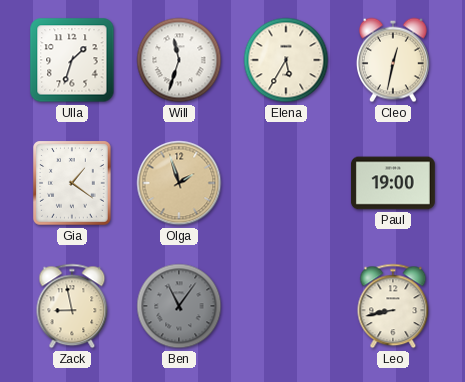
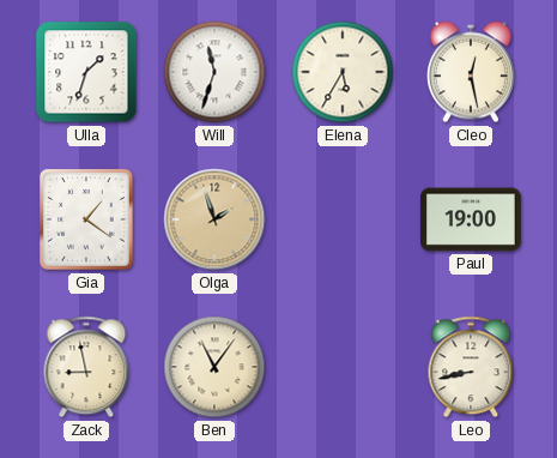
Cleo: 12:32 -> 12:28
Ben dial: grey -> cream
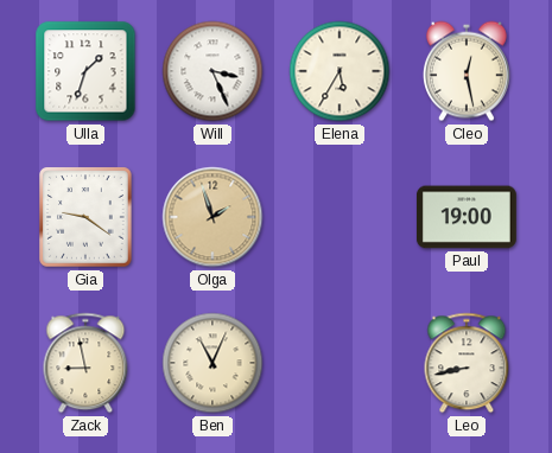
Will: 11:33 -> 3:26
Gia: 1:21 -> 9:21
Ben: 11:06 -> 11:04
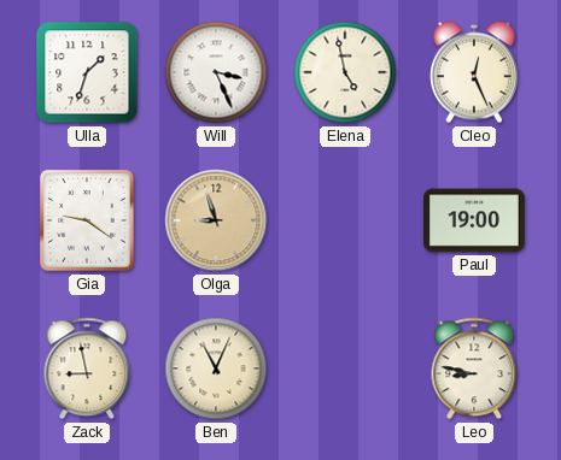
Elena: 5:35 -> 4:58
Cleo: 12:28 -> 12:26
Olga: 1:57 -> 8:57
Leo: 8:43 -> 8:47
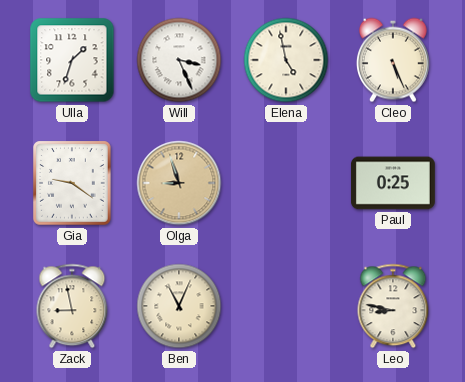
Cleo: 12:26 -> 5:26
Paul: 19:00 -> 0:25
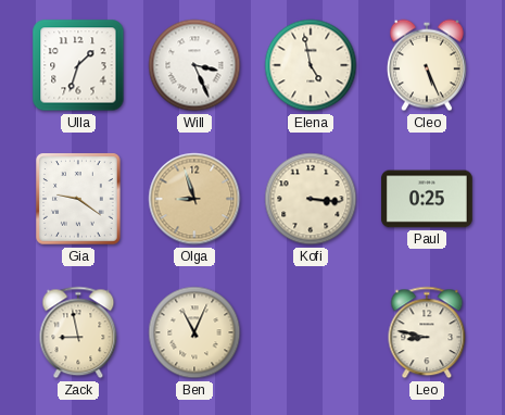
Kofi: none -> 3:16
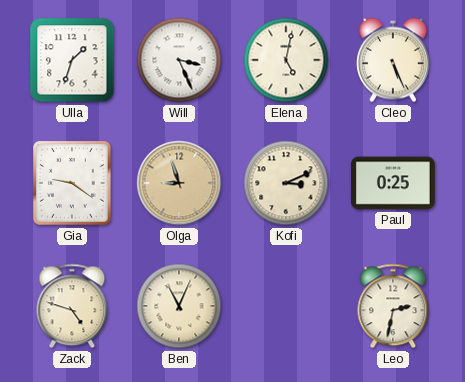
Elena: 4:58 -> 5:02
Kofi: 3:16 -> 3:11
Zack: 8:58 -> 4:48
Leo: 8:47 -> 2:32
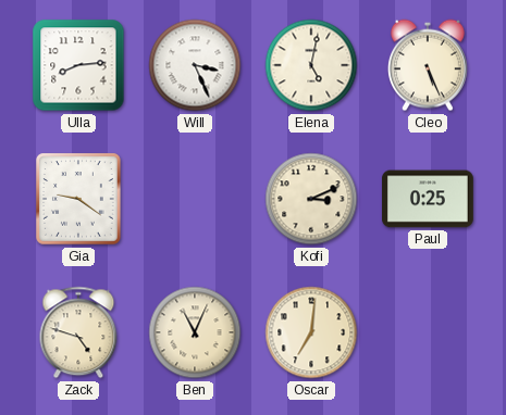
Ulla: 1:33 -> 8:14
Olga: 8:57 -> none
Oscar: none -> 7:01
Leo: 2:32 -> none
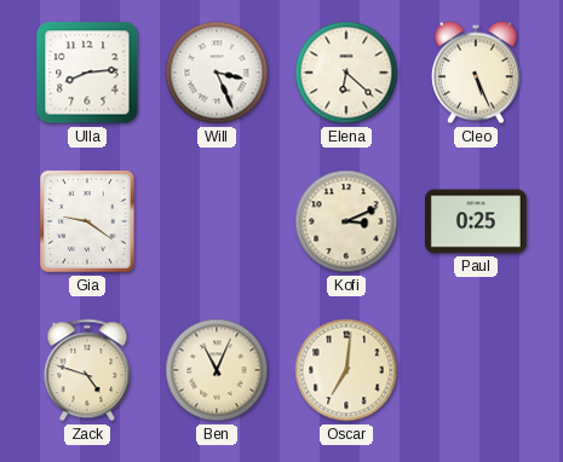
Elena: 5:02 -> 6:22
